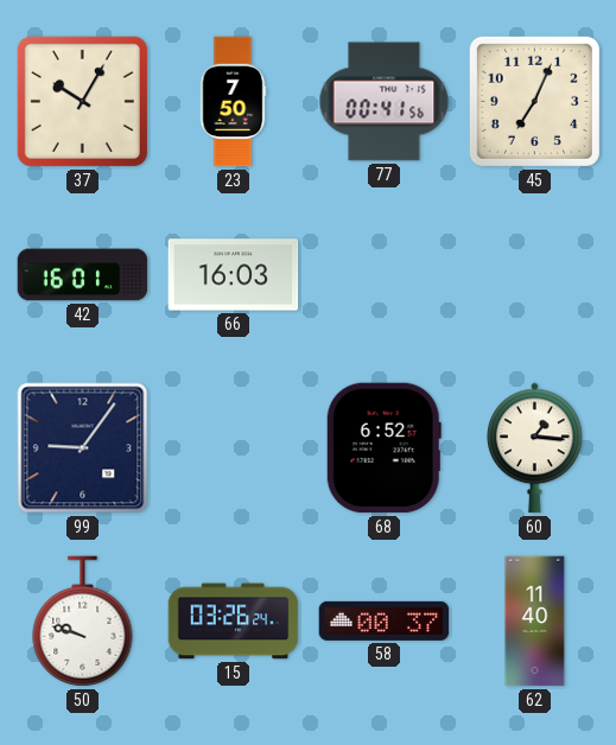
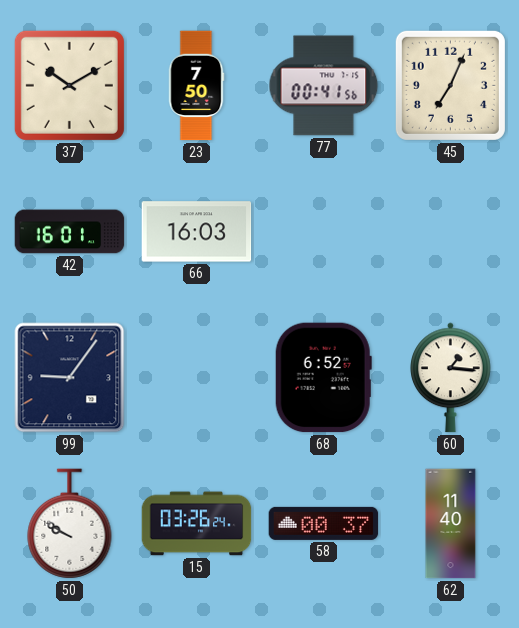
37: 10:05 -> 10:10
50: 9:48 -> 9:50
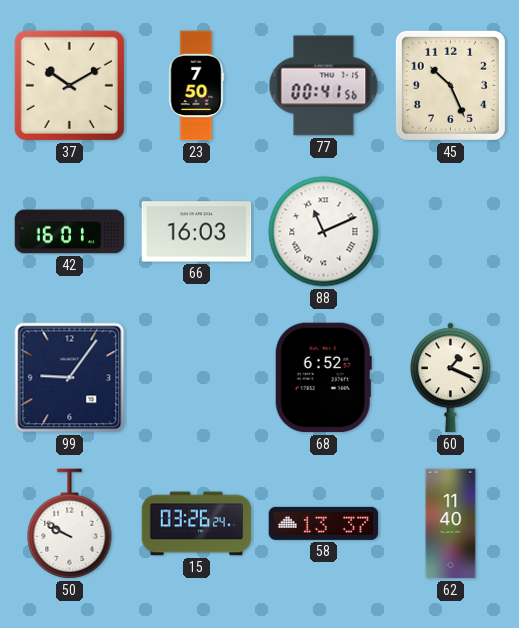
45: 7:04 -> 10:26
88: none -> 11:11
60: 1:16 -> 1:19
58: 00:37 -> 13:37
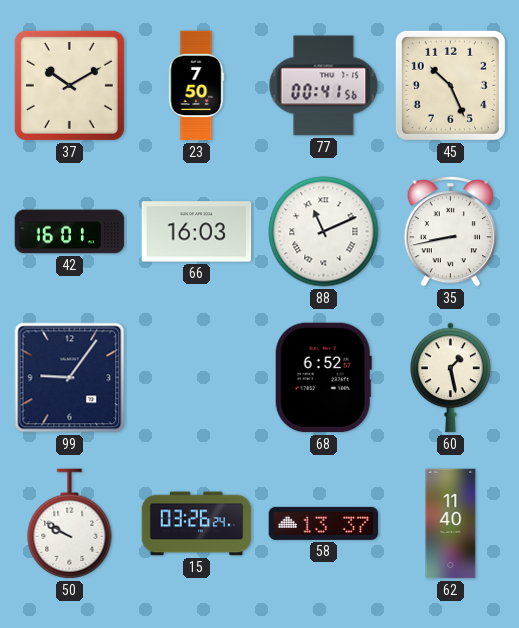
35: none -> 8:43
60: 1:19 -> 1:28
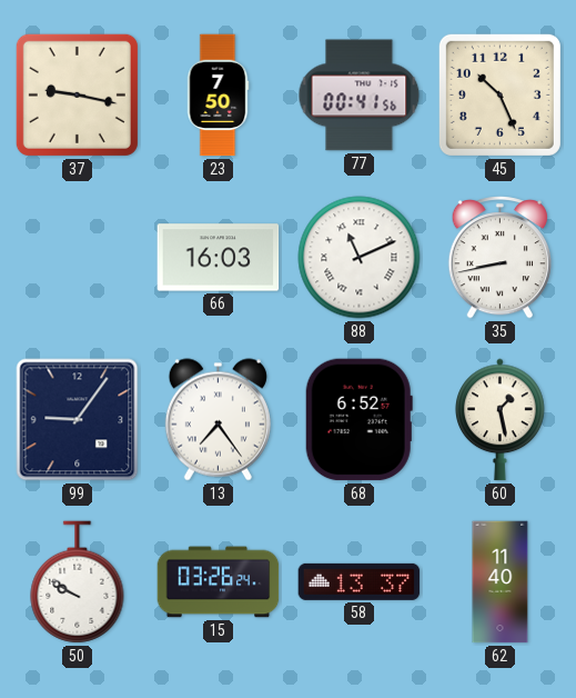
37: 10:10 -> 9:17
42: 16:01 -> none
13: none -> 7:24
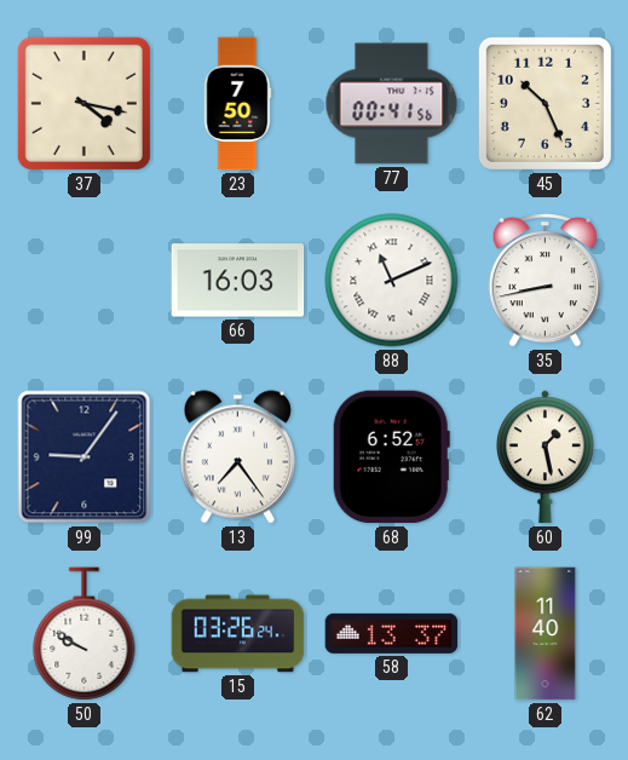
37: 9:17 -> 4:17
